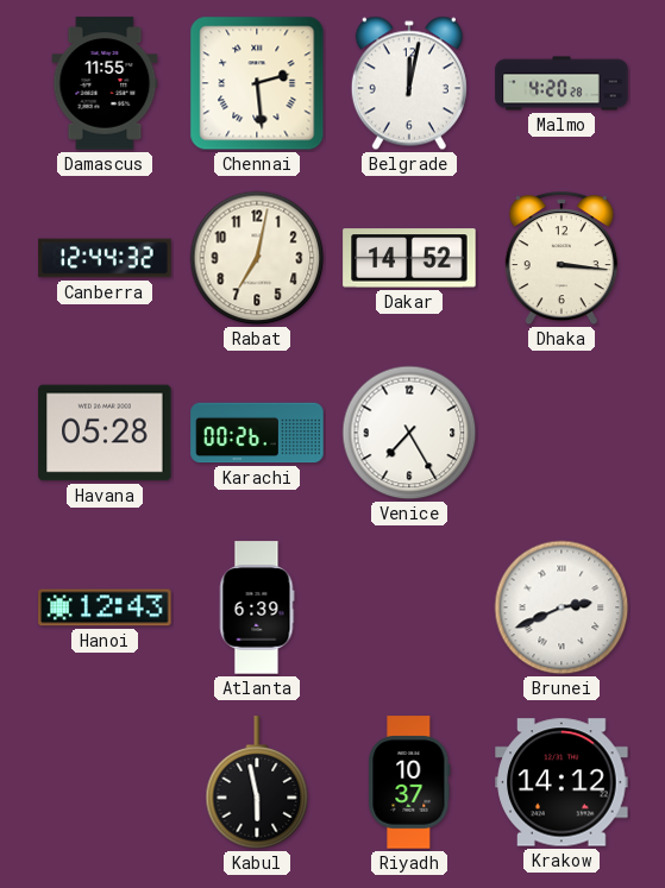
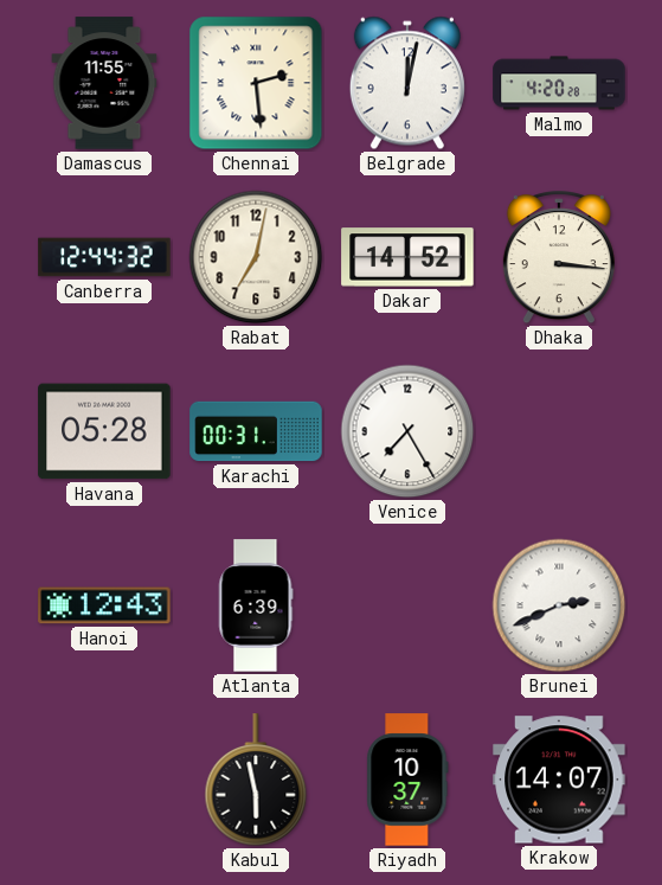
Karachi: 00:26 -> 00:31
Krakow: 14:12 -> 14:07
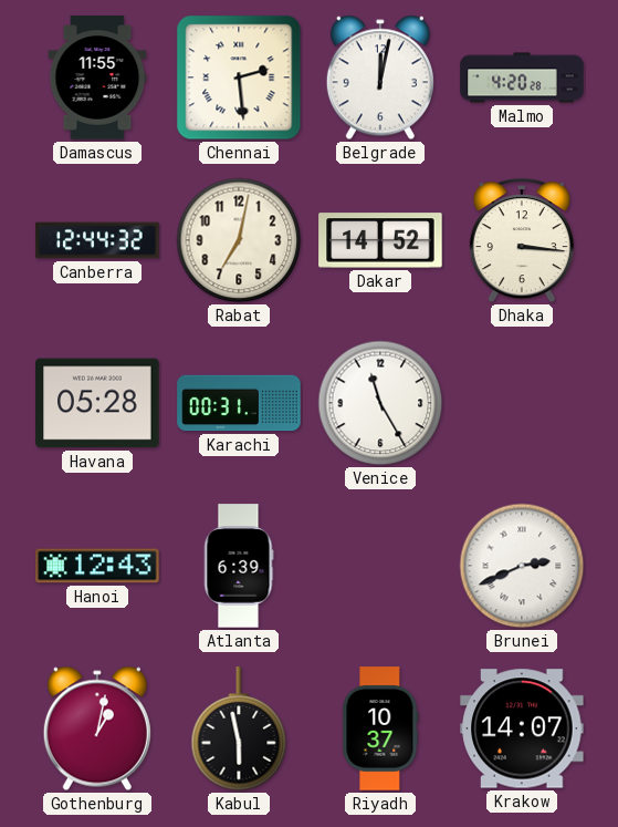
Venice: 7:25 -> 11:25
Gothenburg: none -> 1:02
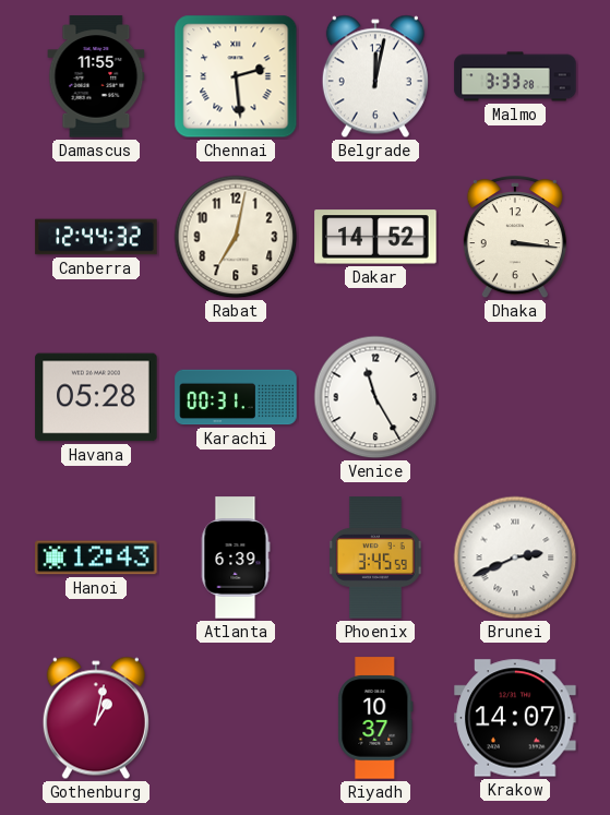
Malmo: 4:20 -> 3:33
Phoenix: none -> 3:45
Kabul: 5:58 -> none
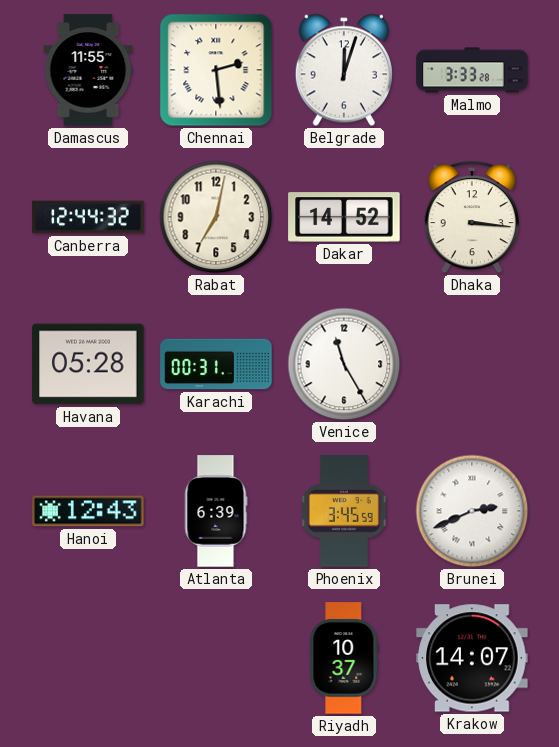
Belgrade: 12:02 -> 12:03
Gothenburg: 1:02 -> none
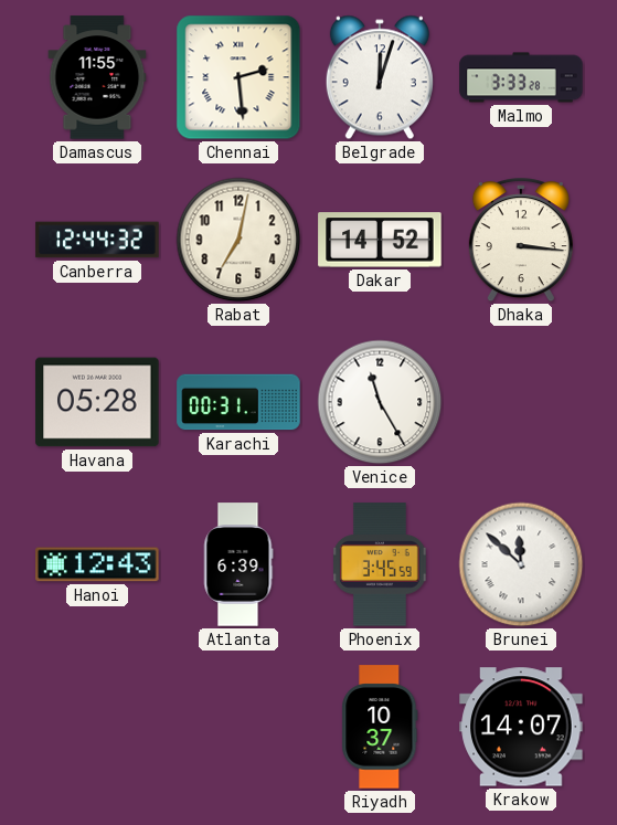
Brunei: 2:41 -> 11:52
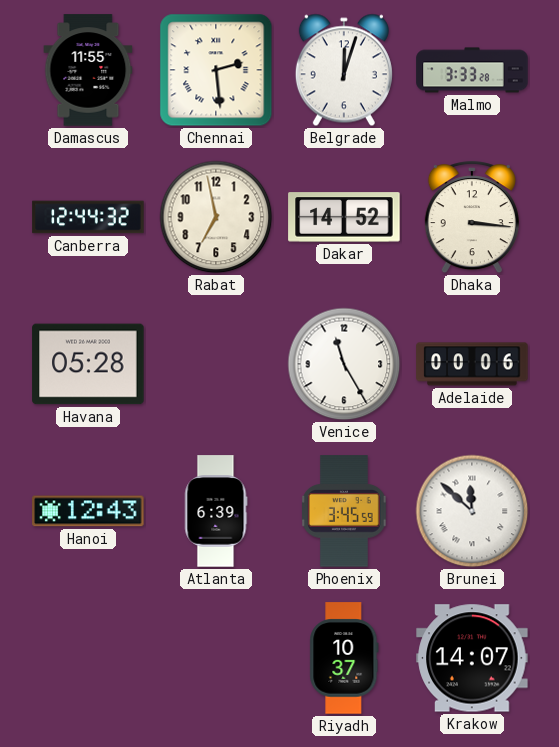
Rabat: 7:02 -> 6:58
Karachi: 00:31 -> none
Adelaide: none -> 00:06
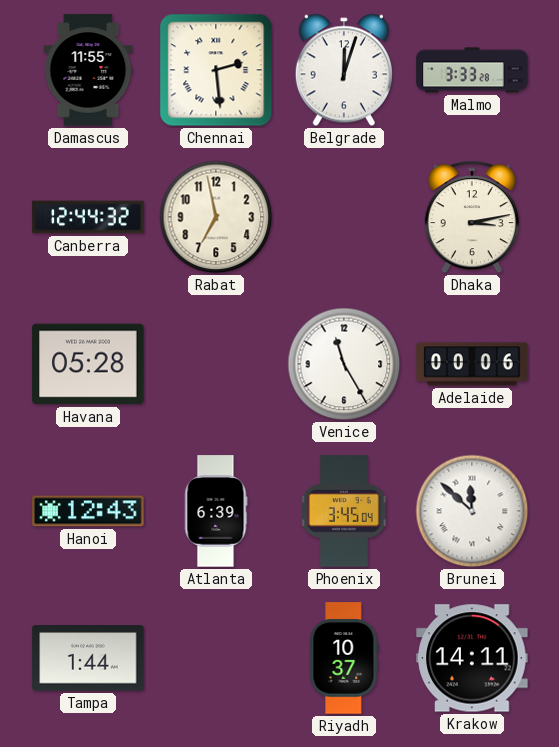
Dakar: 14:52 -> none
Dhaka: 3:16 -> 3:13
Phoenix: 3:45:59 -> 3:45:04
Tampa: none -> 1:44
Krakow: 14:07 -> 14:11
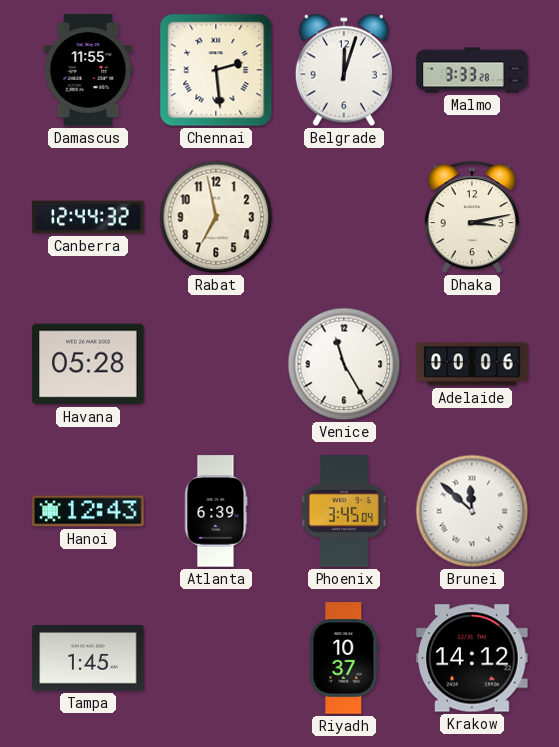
Tampa: 1:44 -> 1:45
Krakow: 14:11 -> 14:12
